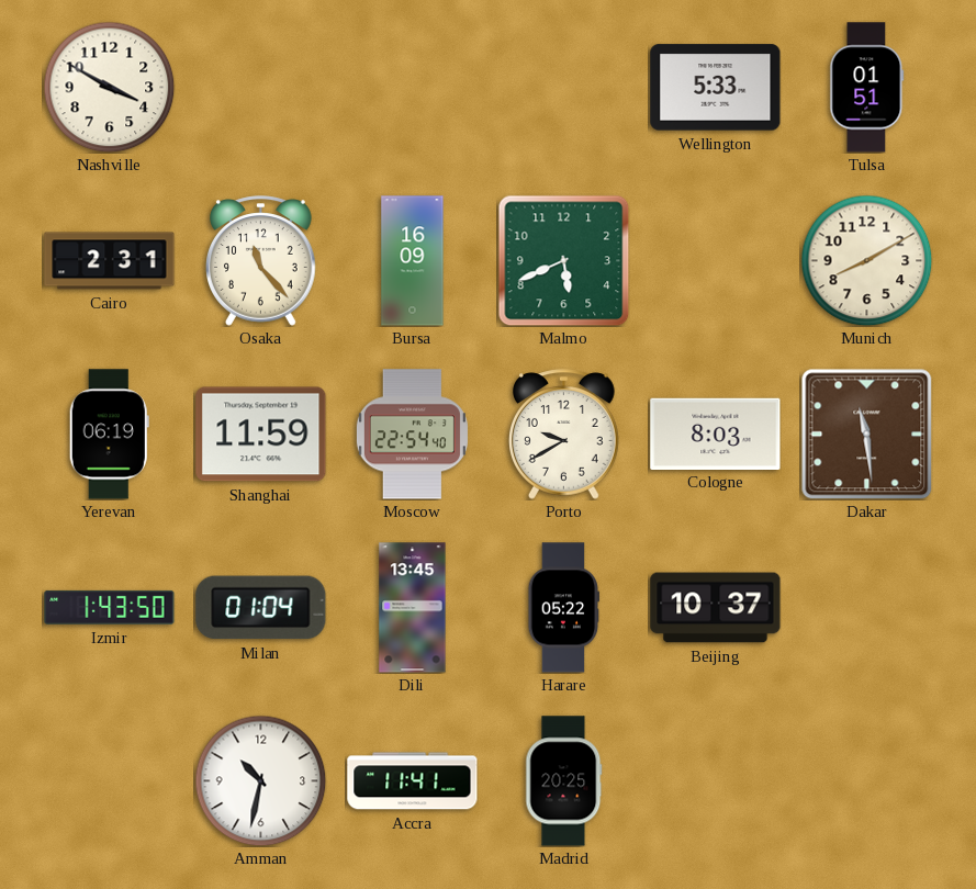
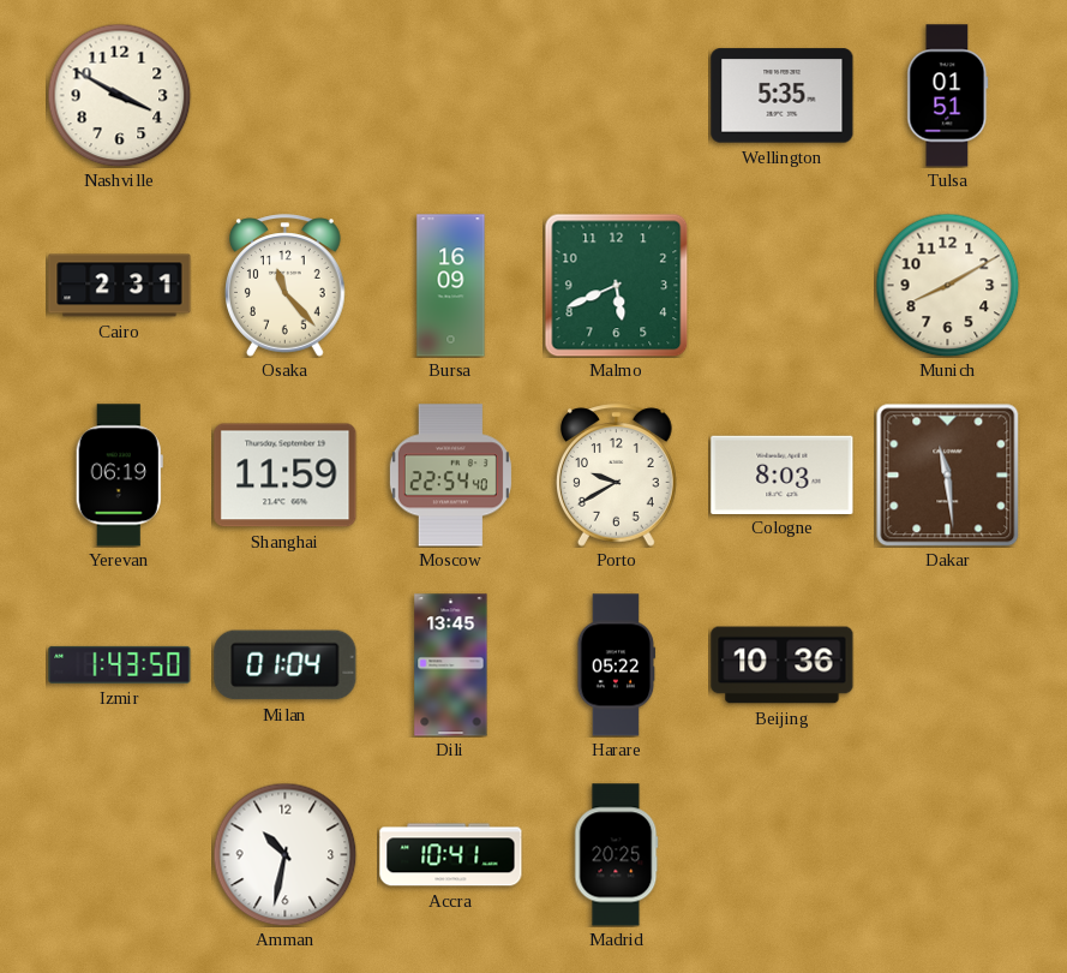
Wellington: 5:33 -> 5:35
Beijing: 10:37 -> 10:36
Accra: 11:41 -> 10:41
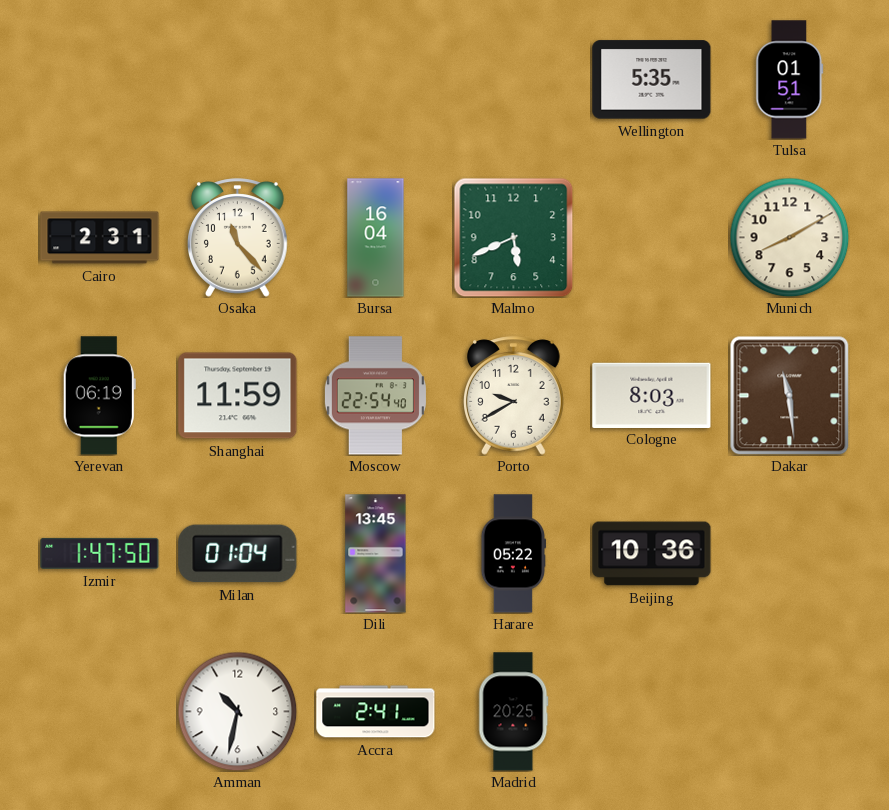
Nashville: 3:50 -> none
Bursa: 16:09 -> 16:04
Izmir: 1:43 -> 1:47
Accra: 10:41 -> 2:41
